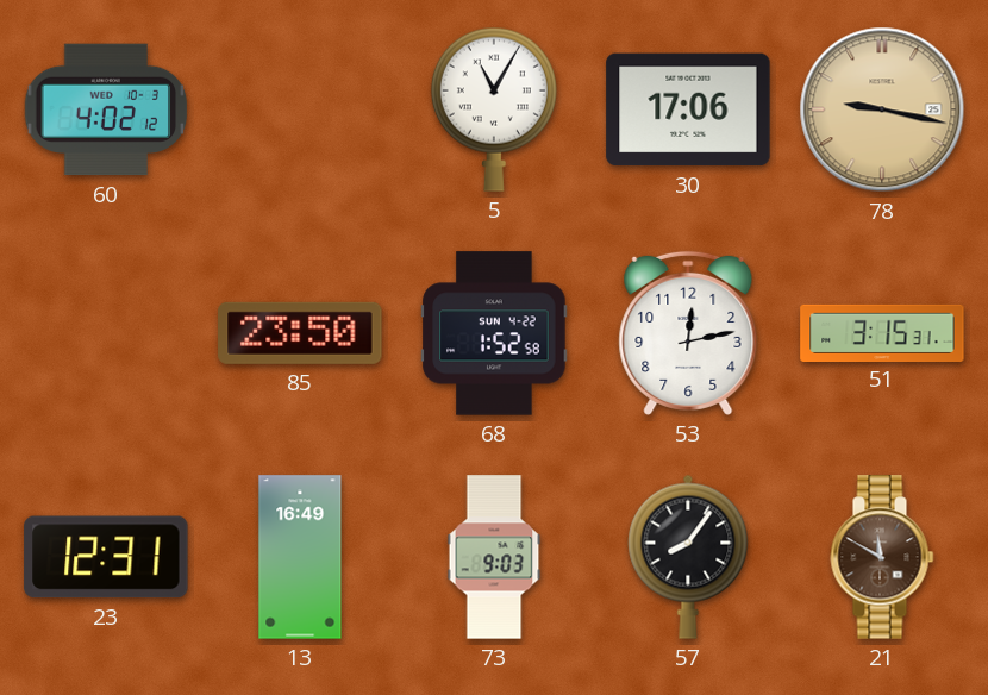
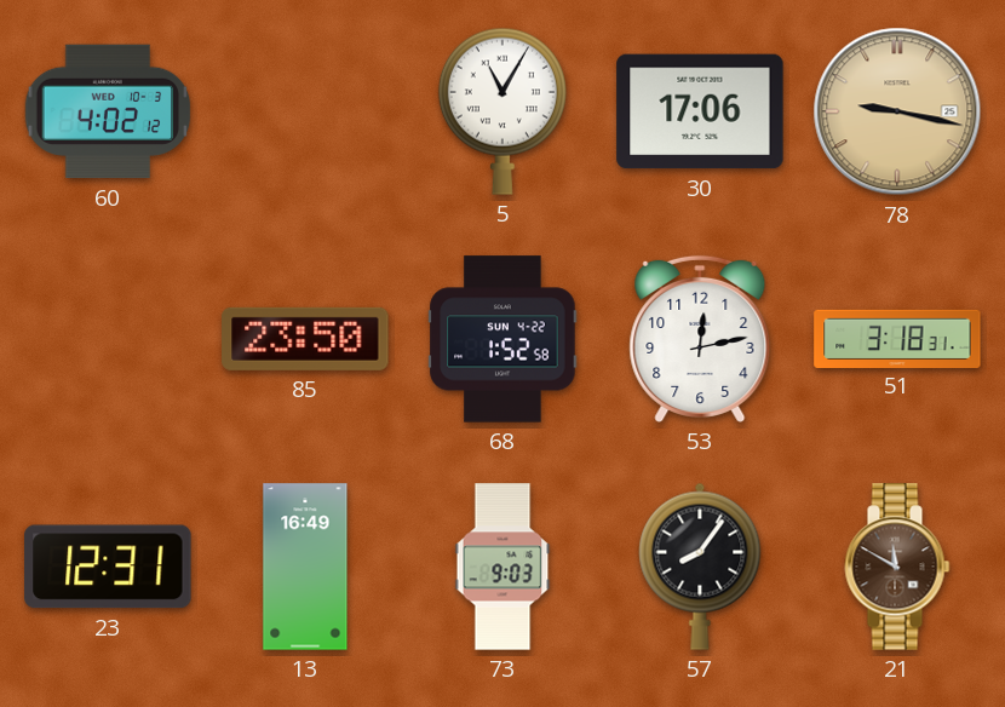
51: 3:15 -> 3:18
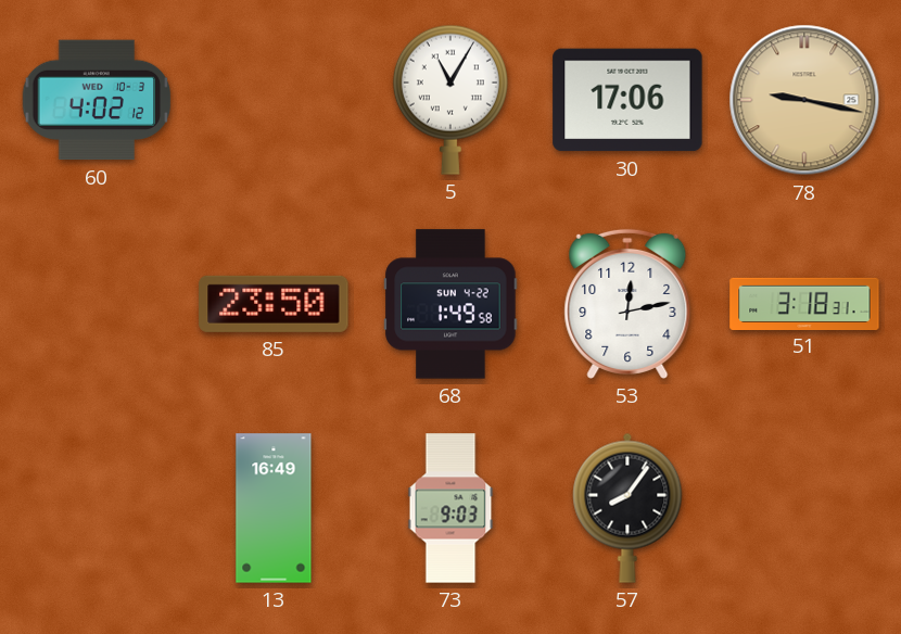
68: 1:52 -> 1:49
23: 12:31 -> none
21: 11:50 -> none
